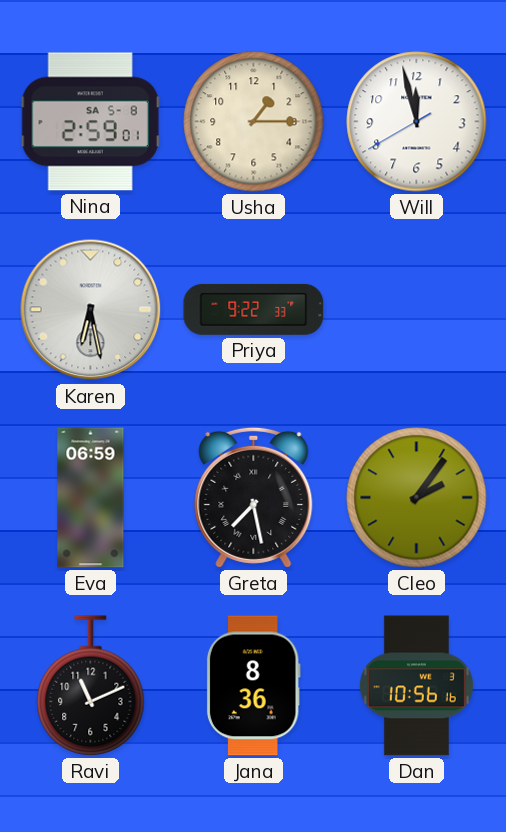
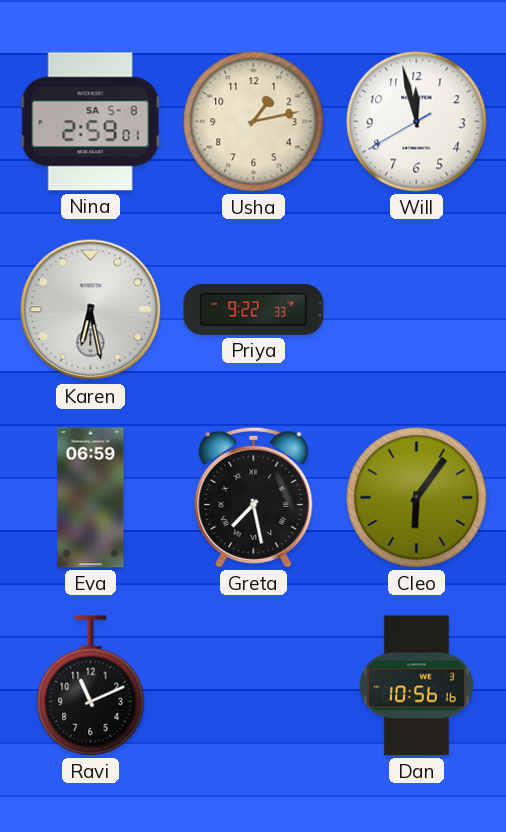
Usha: 1:15 -> 1:13
Cleo: 2:06 -> 6:06
Jana: 8:36 -> none
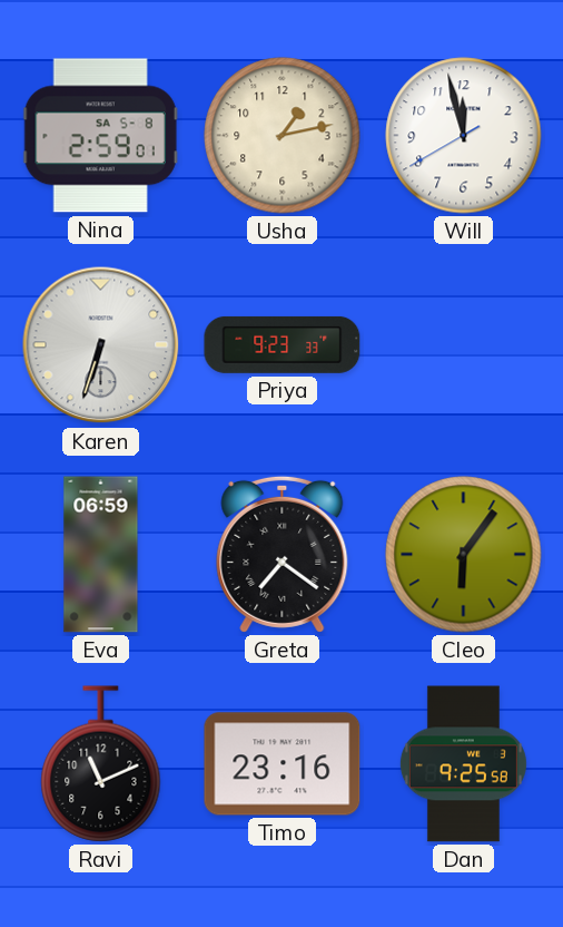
Karen: 6:28 -> 6:33
Priya: 9:22 -> 9:23
Greta: 7:28 -> 7:21
Timo: none -> 23:16
Dan: 10:56 -> 9:25
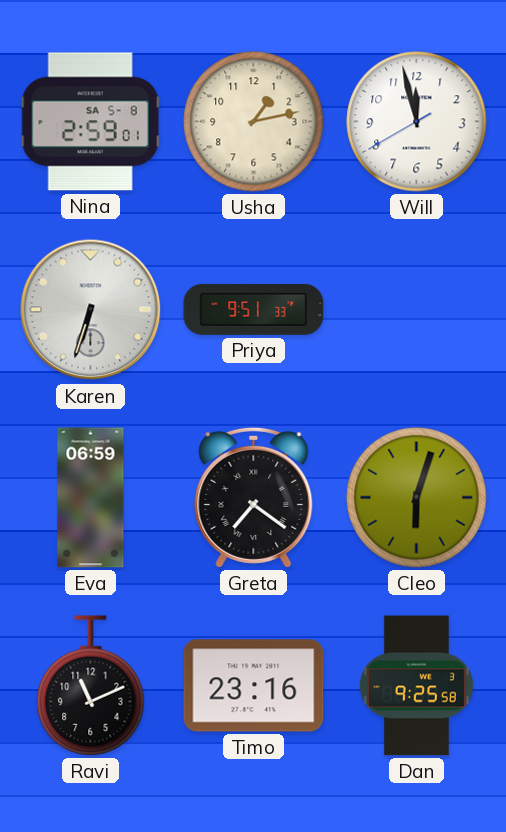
Priya: 9:23 -> 9:51
Cleo: 6:06 -> 6:03
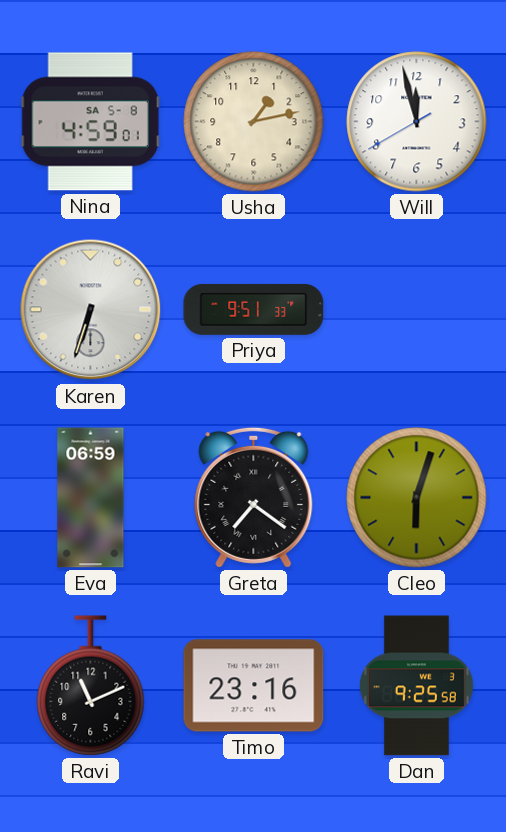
Nina: 2:59 -> 4:59
